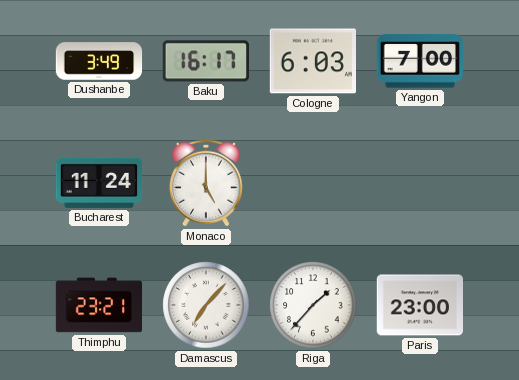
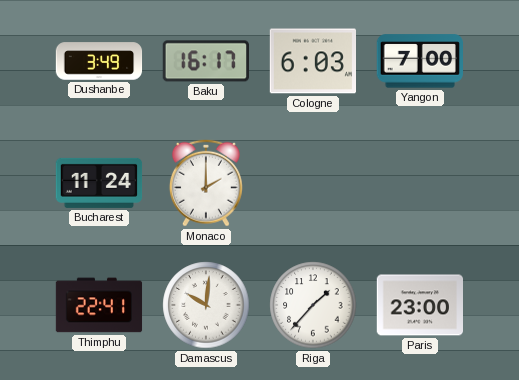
Monaco: 5:00 -> 2:00
Thimphu: 23:21 -> 22:41
Damascus: 7:07 -> 10:01
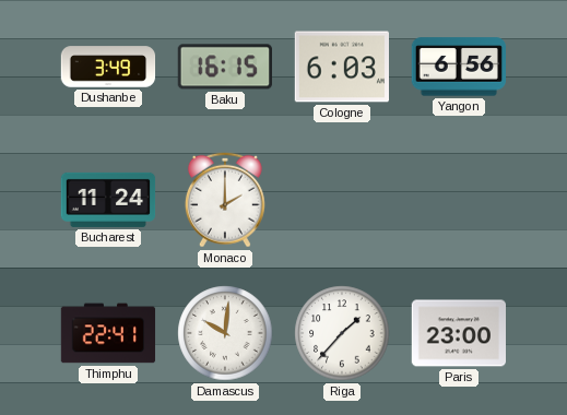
Baku: 16:17 -> 16:15
Yangon: 7:00 -> 6:56
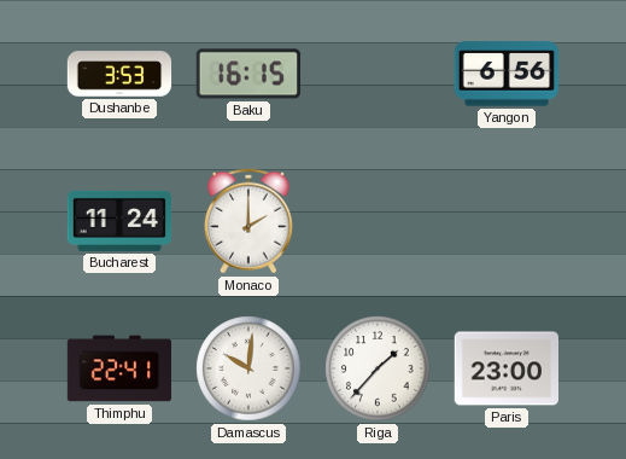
Dushanbe: 3:49 -> 3:53
Cologne: 6:03 -> none
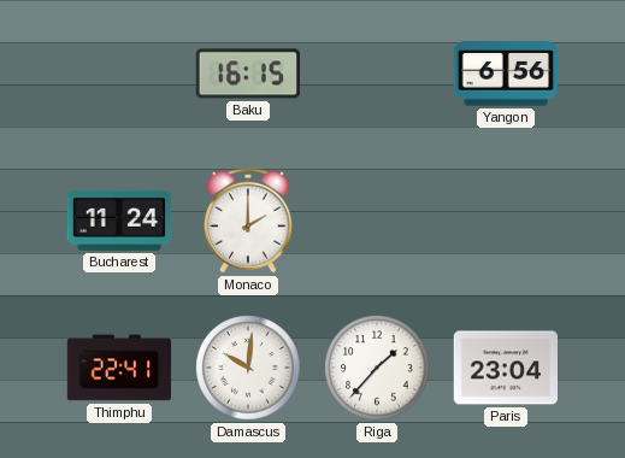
Dushanbe: 3:53 -> none
Paris: 23:00 -> 23:04
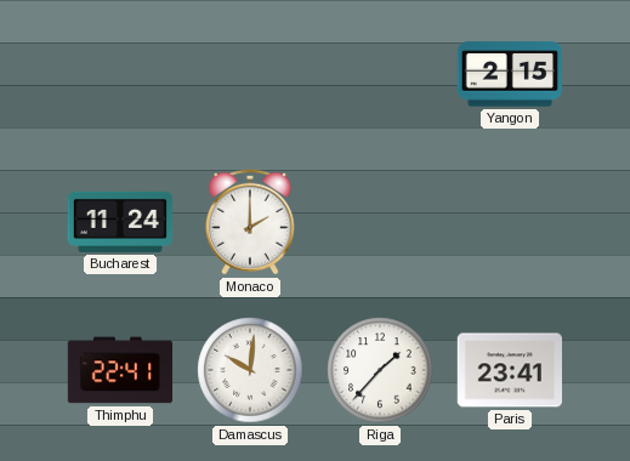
Baku: 16:15 -> none
Yangon: 6:56 -> 2:15
Paris: 23:04 -> 23:41
